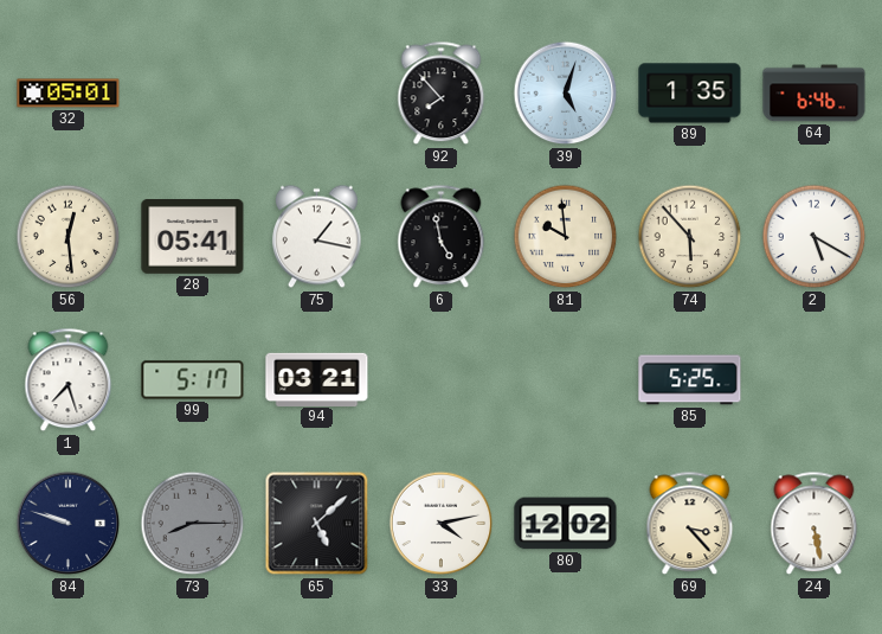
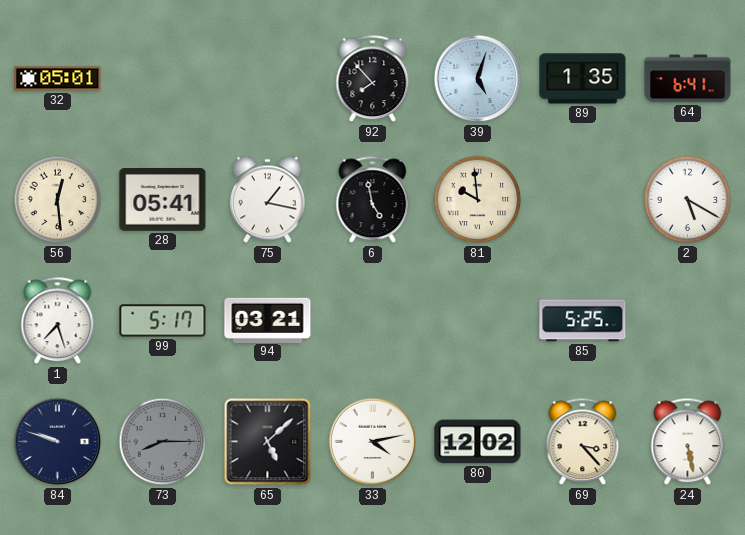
64: 6:46 -> 6:41
74: 5:53 -> none
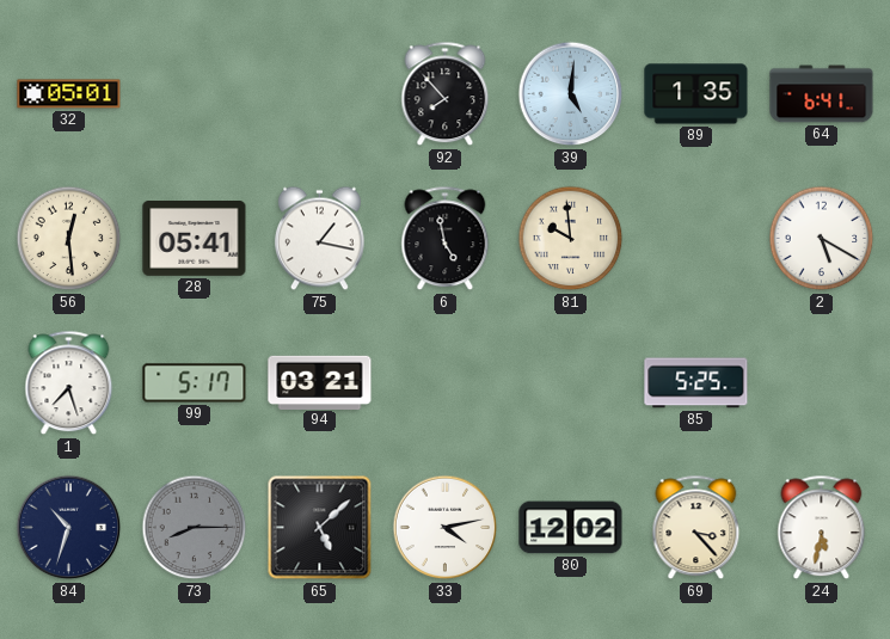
39: 5:03 -> 5:01
84: 9:48 -> 10:33
24: 5:28 -> 5:32
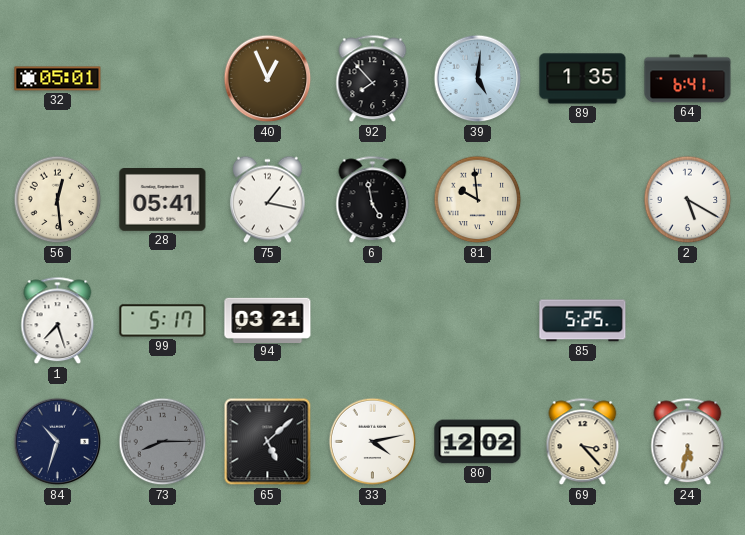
40: none -> 12:56
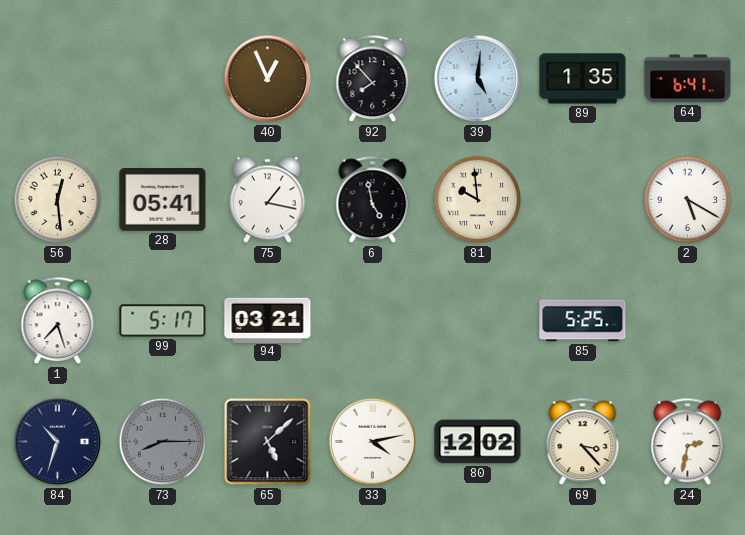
32: 05:01 -> none
24: 5:32 -> 2:32
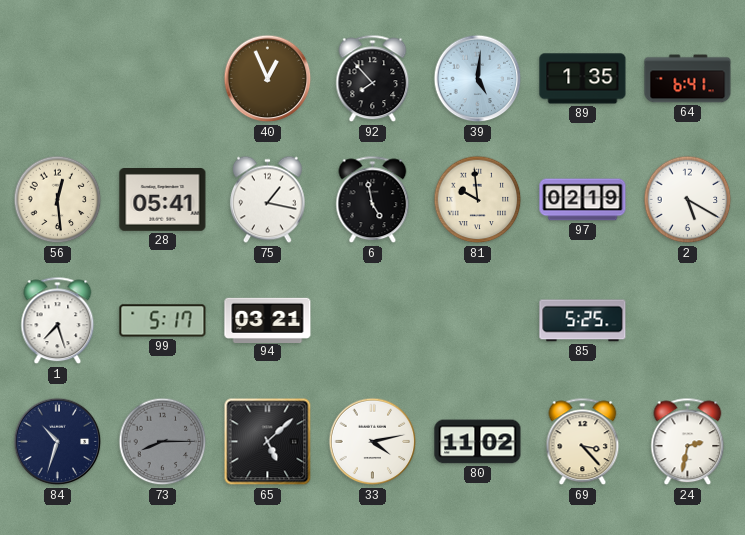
97: none -> 02:19
80: 12:02 -> 11:02
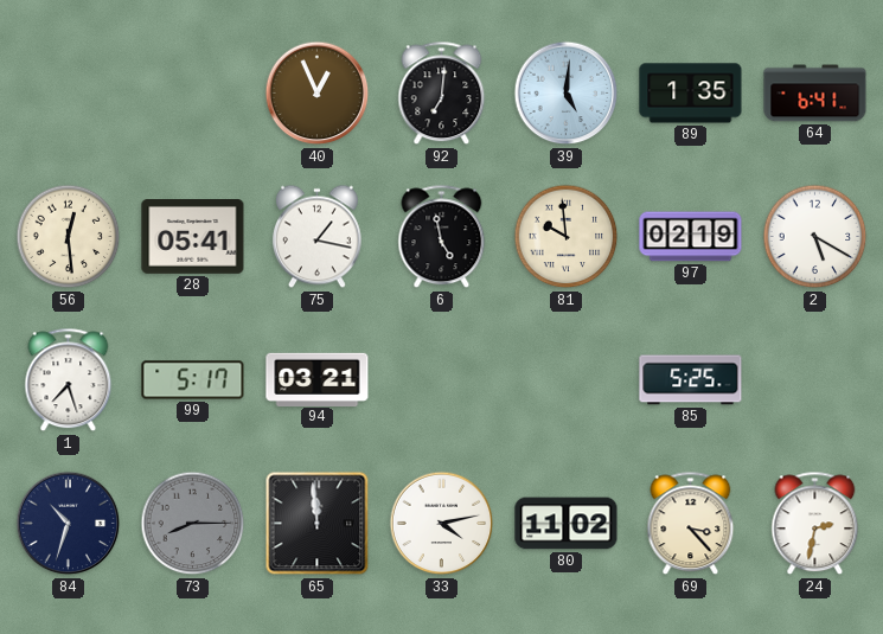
92: 7:53 -> 7:01
65: 5:08 -> 11:59
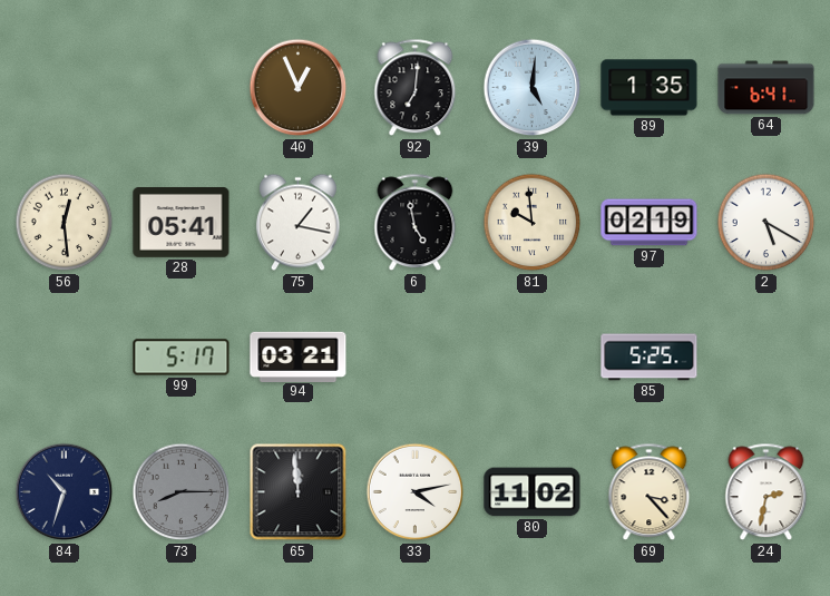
1: 7:27 -> none
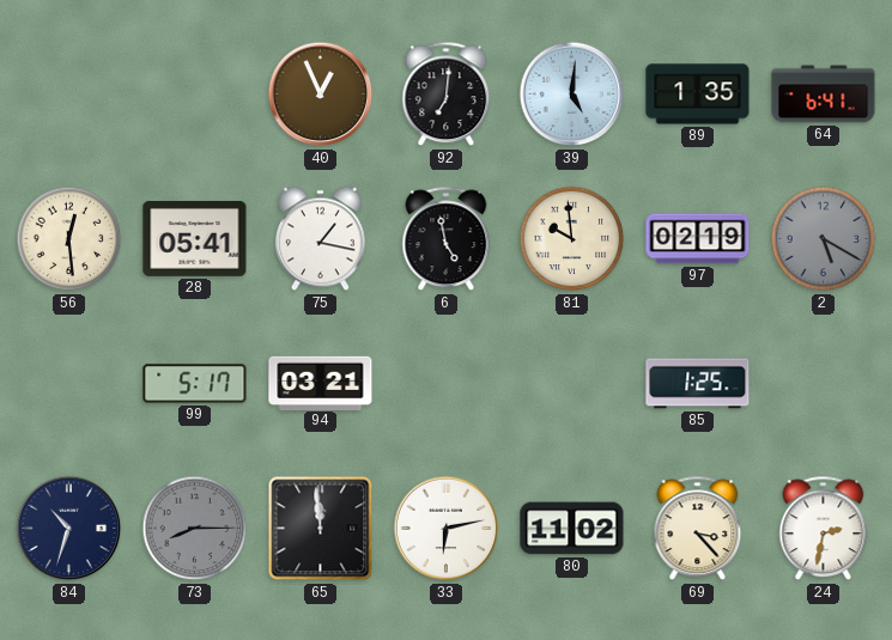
2 dial: white -> grey
85: 5:25 -> 1:25
33: 4:13 -> 6:13
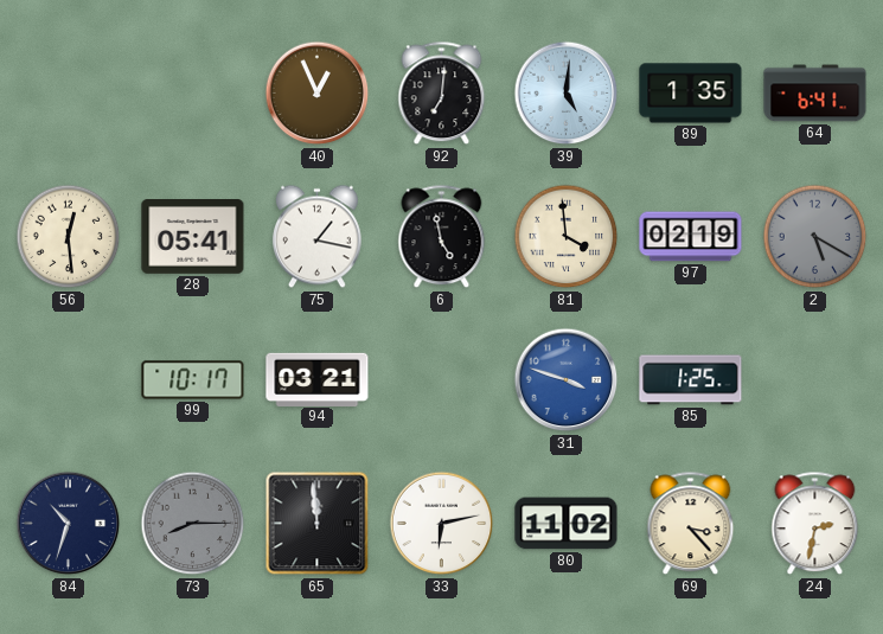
81: 9:59 -> 3:59
99: 5:17 -> 10:17
31: none -> 3:48
